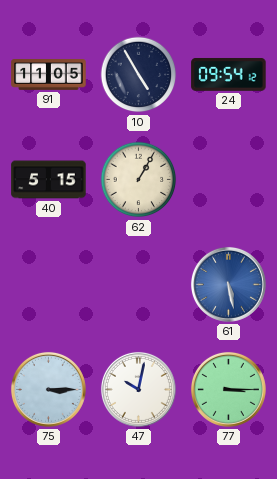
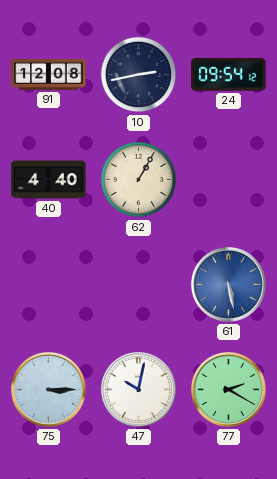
91: 11:05 -> 12:08
10: 4:55 -> 2:43
40: 5:15 -> 4:40
77: 3:15 -> 2:20
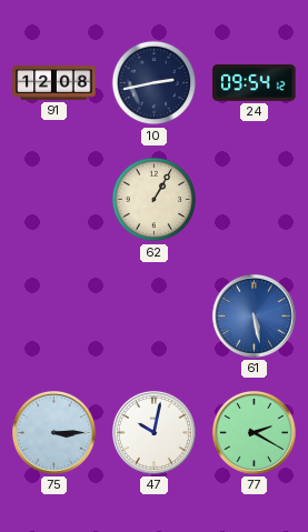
40: 4:40 -> none
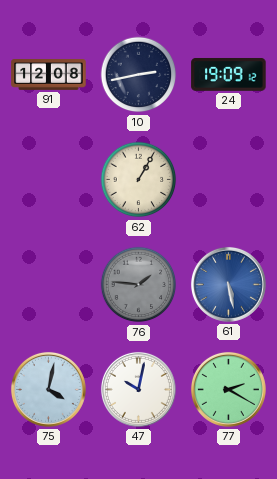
24: 09:54 -> 19:09
76: none -> 1:46
75: 3:15 -> 4:02
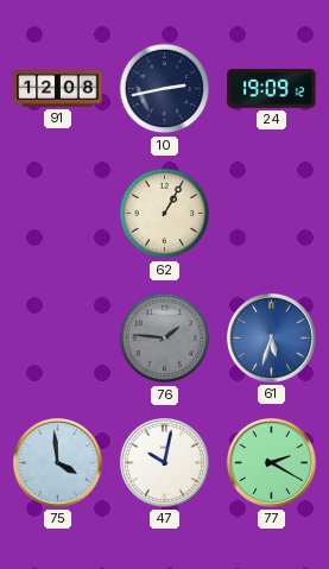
61: 5:28 -> 5:33
75: 4:02 -> 3:59
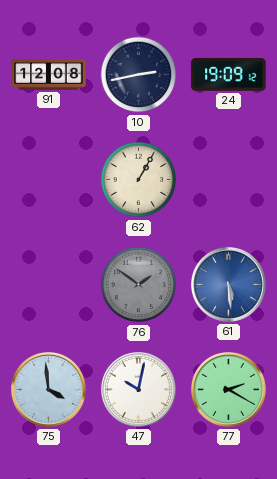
76: 1:46 -> 1:51
61: 5:33 -> 5:29
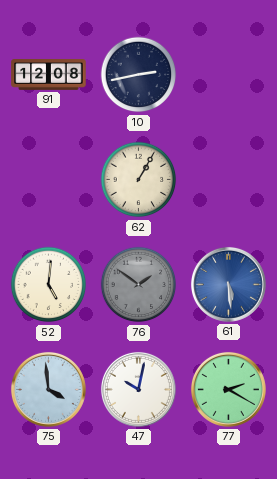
24: 19:09 -> none
52: none -> 5:01
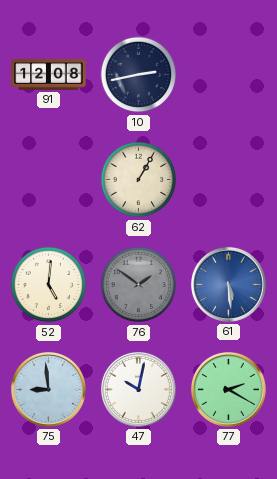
75: 3:59 -> 8:59
